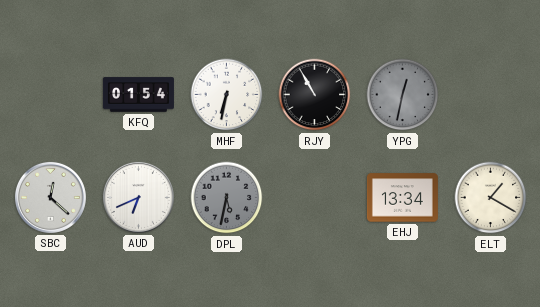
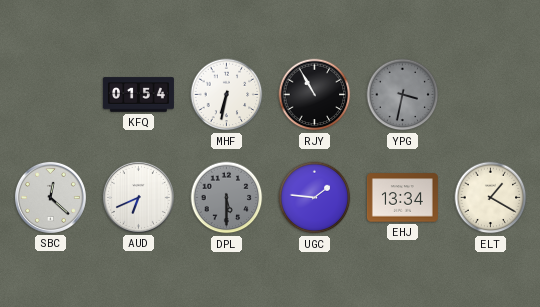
YPG: 12:32 -> 3:32
DPL: 5:32 -> 5:30
UGC: none -> 1:46
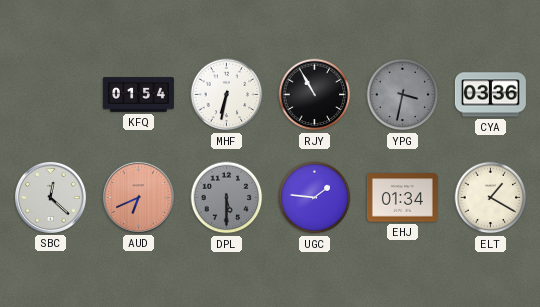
CYA: none -> 03:36
AUD dial: white -> salmon
EHJ: 13:34 -> 01:34
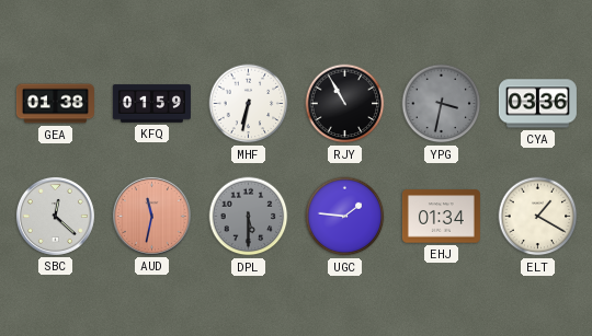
GEA: none -> 01:38
KFQ: 01:54 -> 01:59
AUD: 6:41 -> 11:32
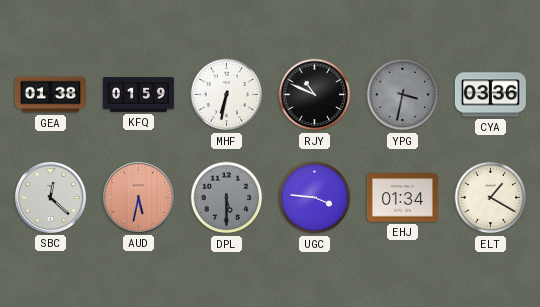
RJY: 10:55 -> 10:49
AUD: 11:32 -> 5:32
UGC: 1:46 -> 3:46
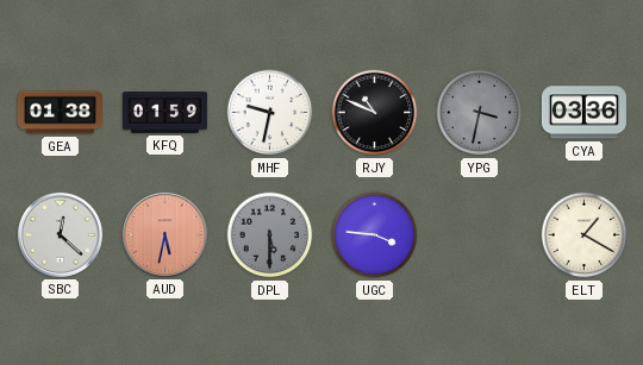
MHF: 6:32 -> 9:32
EHJ: 01:34 -> none
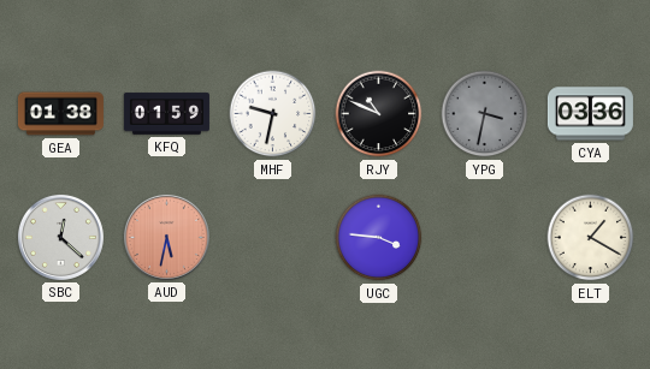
DPL: 5:30 -> none
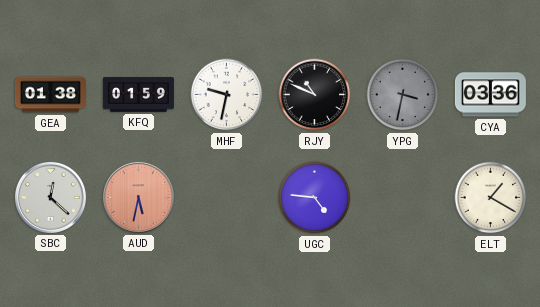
UGC: 3:46 -> 4:46
